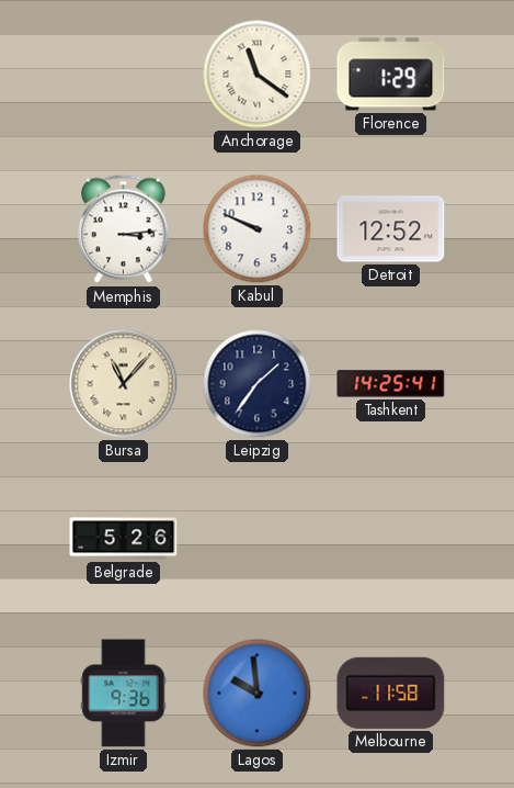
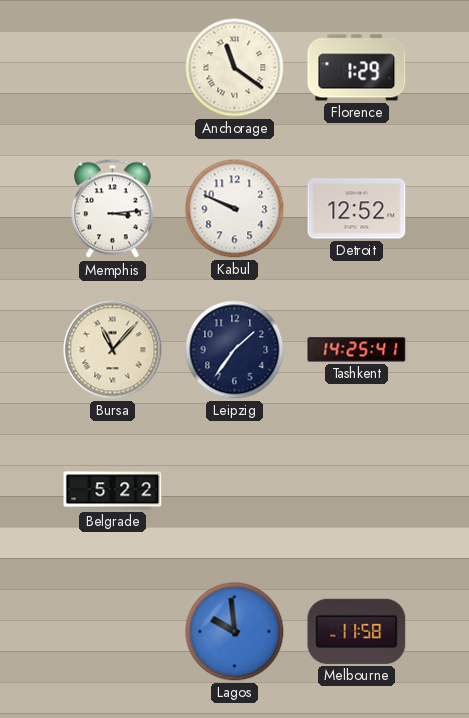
Belgrade: 5:26 -> 5:22
Izmir: 9:36 -> none
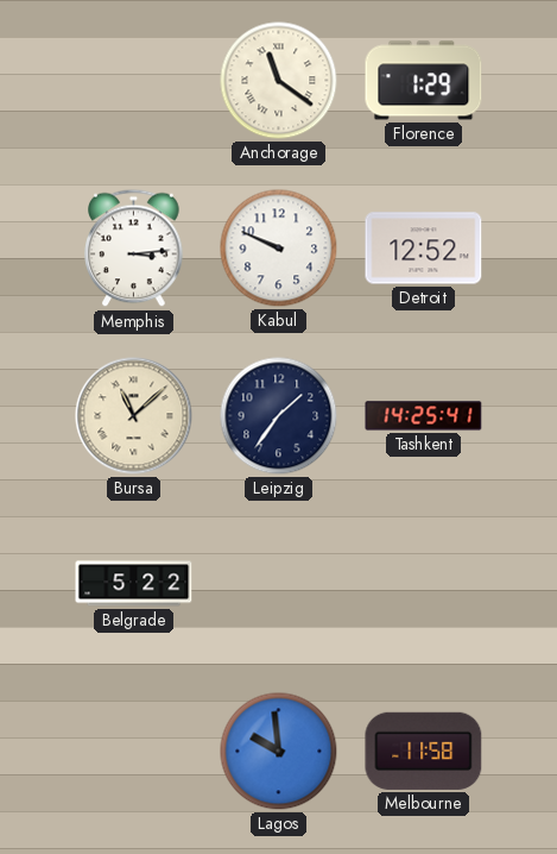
Bursa: 11:07 -> 11:08
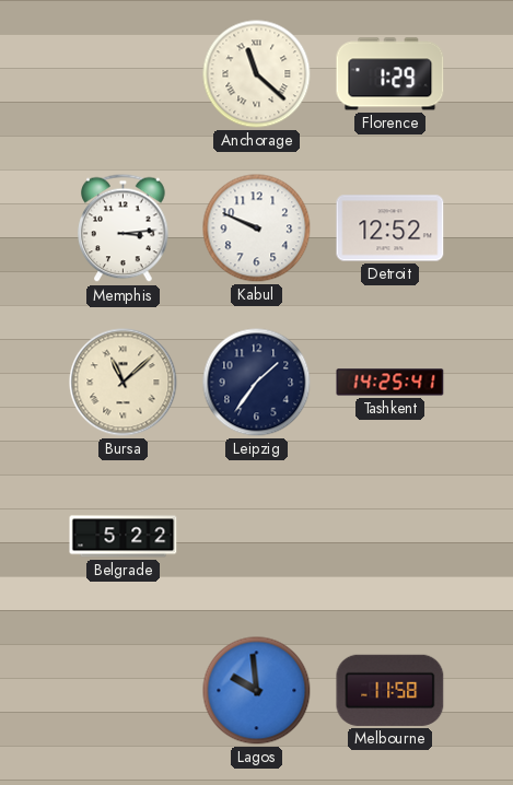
Anchorage: 11:21 -> 11:22
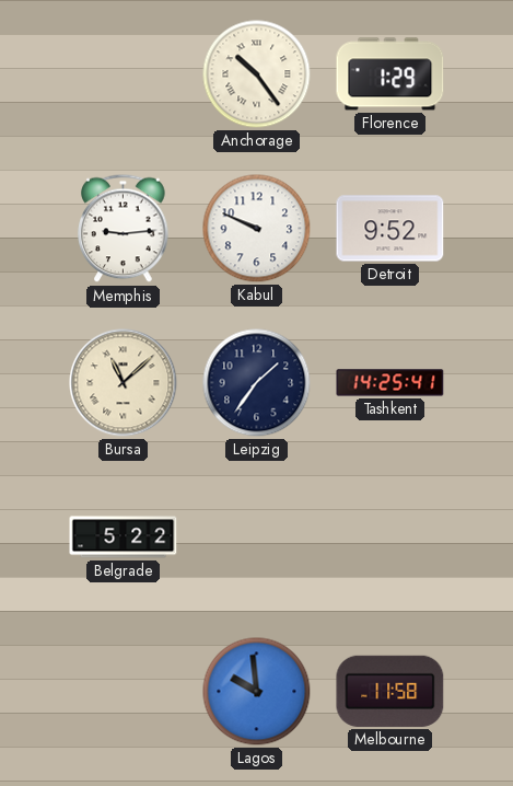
Anchorage: 11:22 -> 10:24
Memphis: 3:14 -> 9:14
Detroit: 12:52 -> 9:52
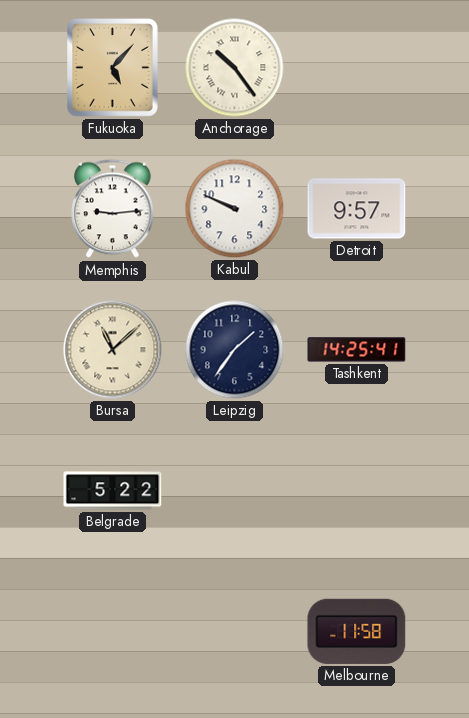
Fukuoka: none -> 5:07
Florence: 1:29 -> none
Detroit: 9:52 -> 9:57
Lagos: 9:59 -> none
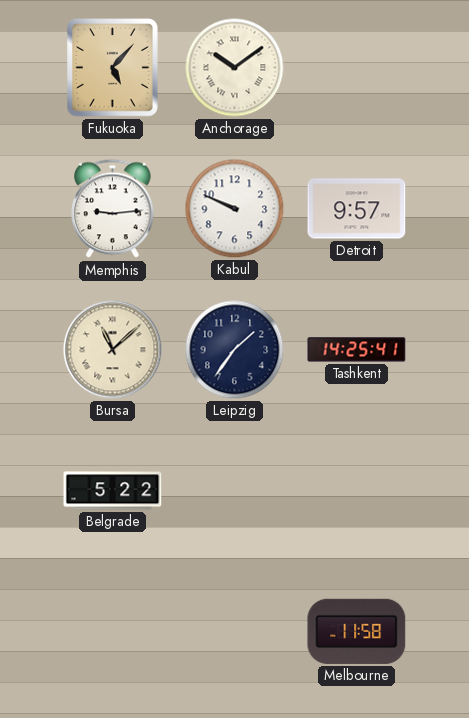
Anchorage: 10:24 -> 10:09
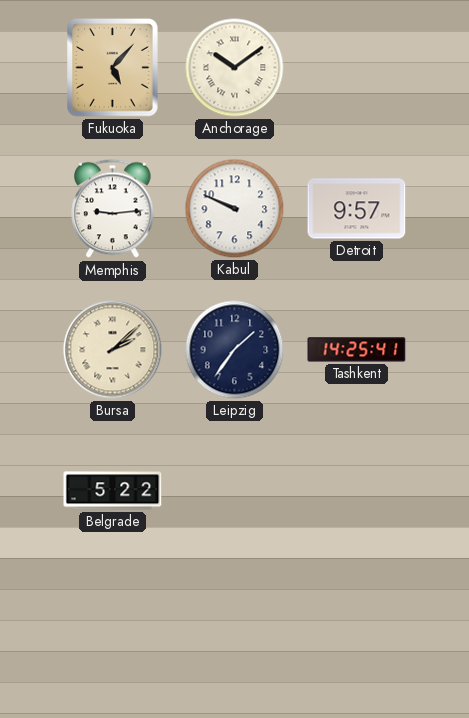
Bursa: 11:08 -> 2:08
Melbourne: 11:58 -> none
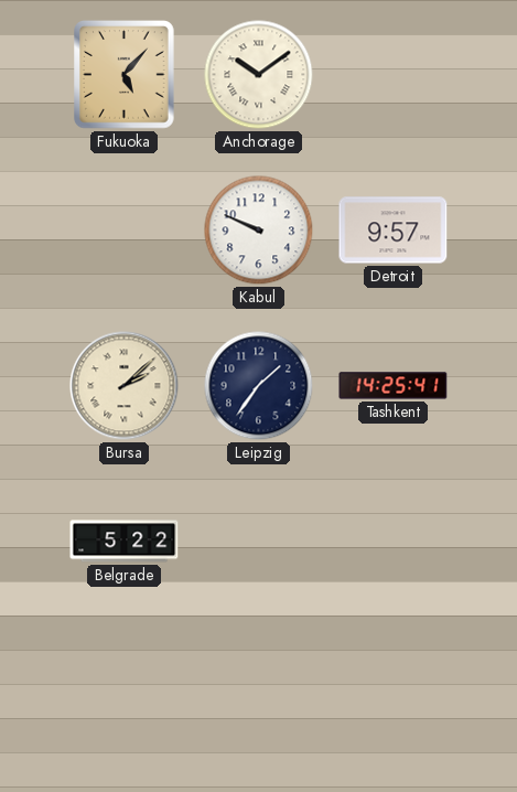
Memphis: 9:14 -> none
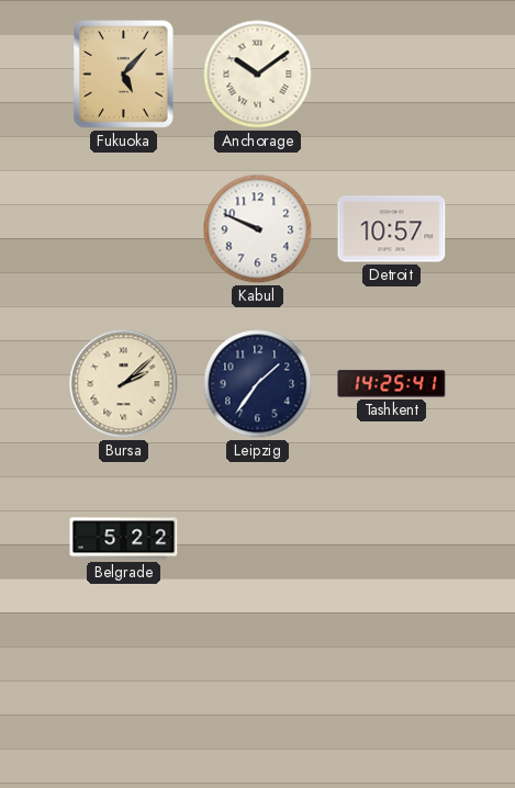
Detroit: 9:57 -> 10:57
